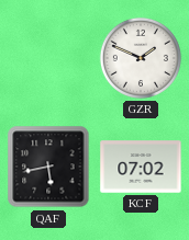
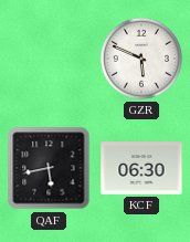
GZR: 1:49 -> 5:49
KCF: 07:02 -> 06:30
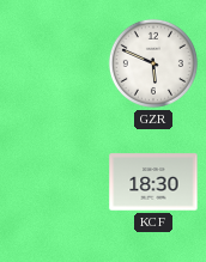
QAF: 5:43 -> none
KCF: 06:30 -> 18:30
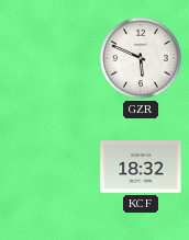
KCF: 18:30 -> 18:32
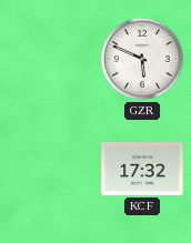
KCF: 18:32 -> 17:32
